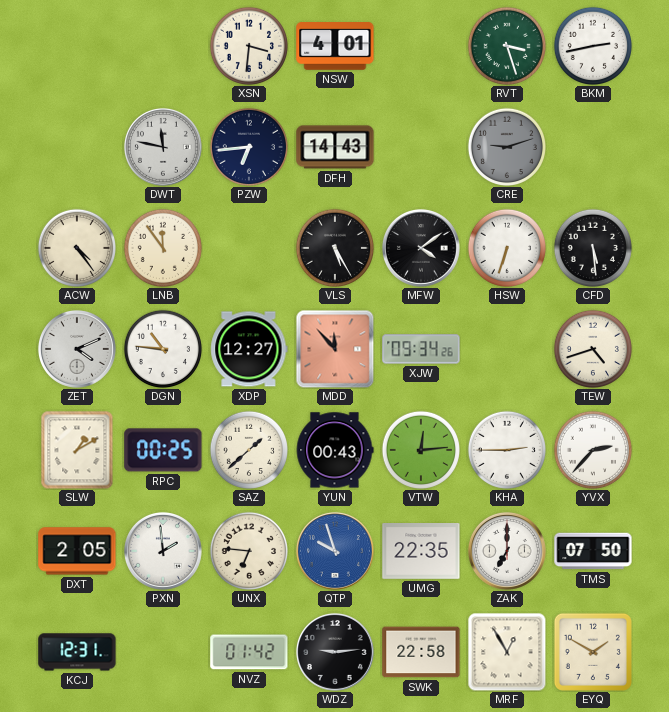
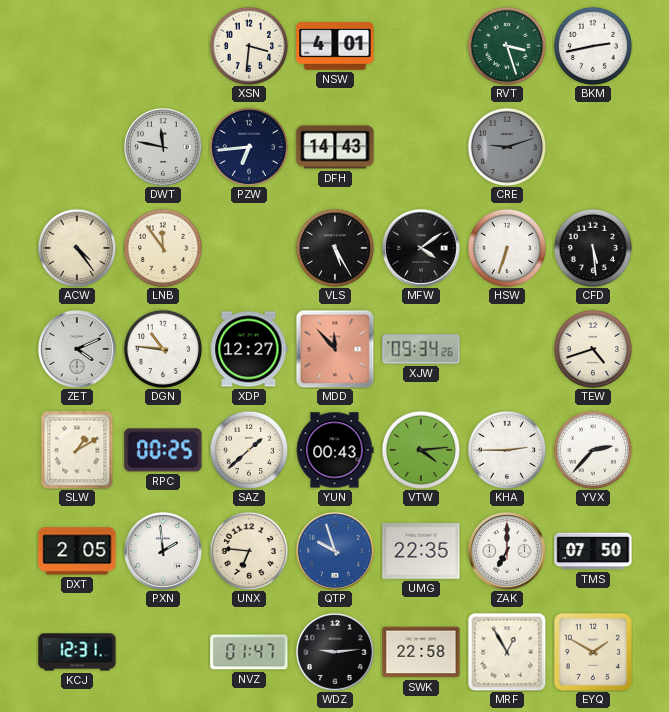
VTW: 12:14 -> 4:14
NVZ: 01:42 -> 01:47
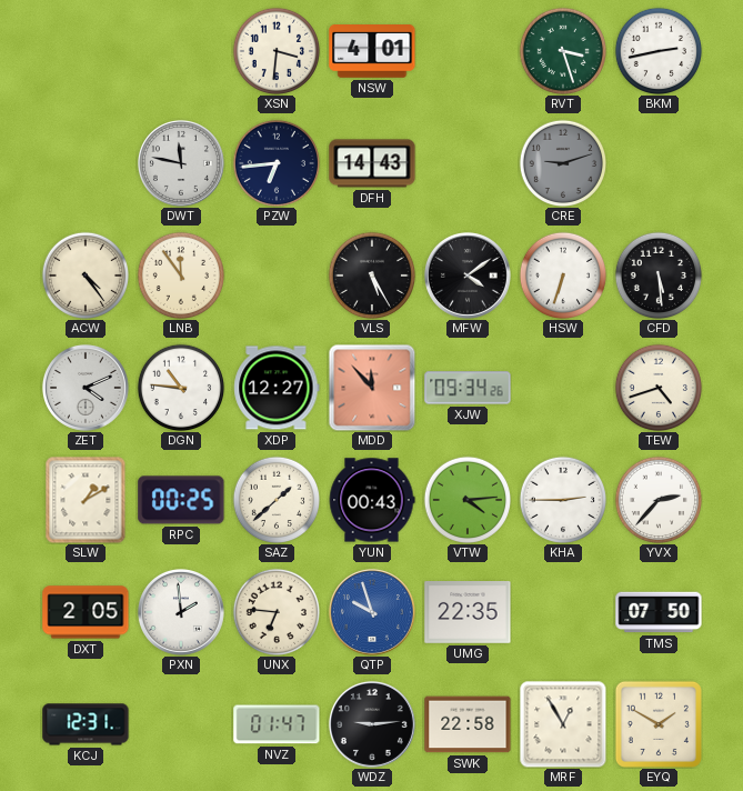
ZAK: 7:00 -> none
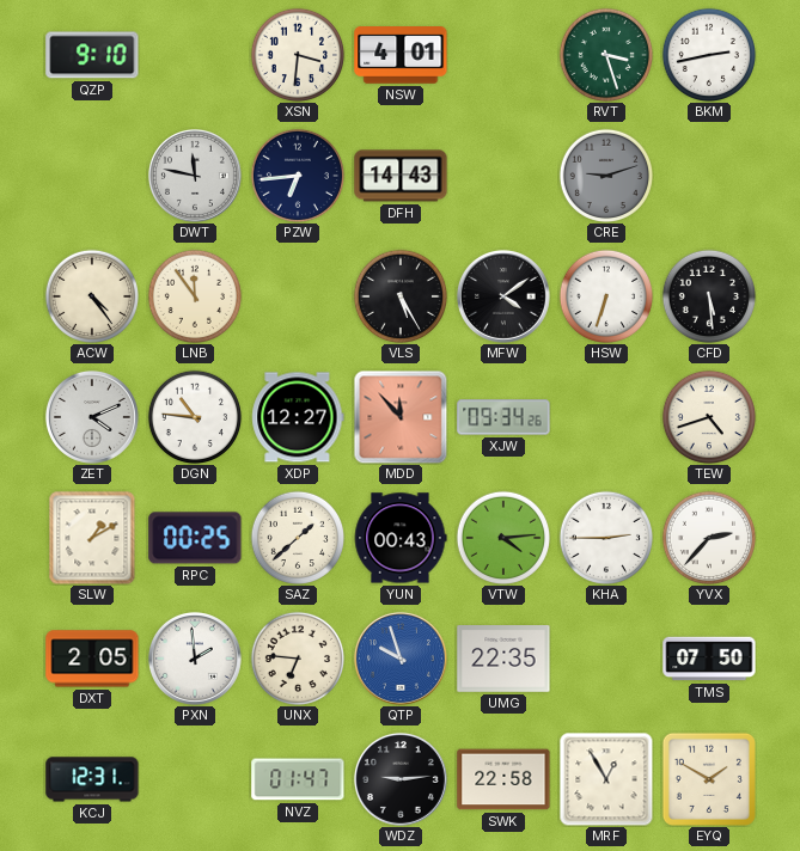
QZP: none -> 9:10
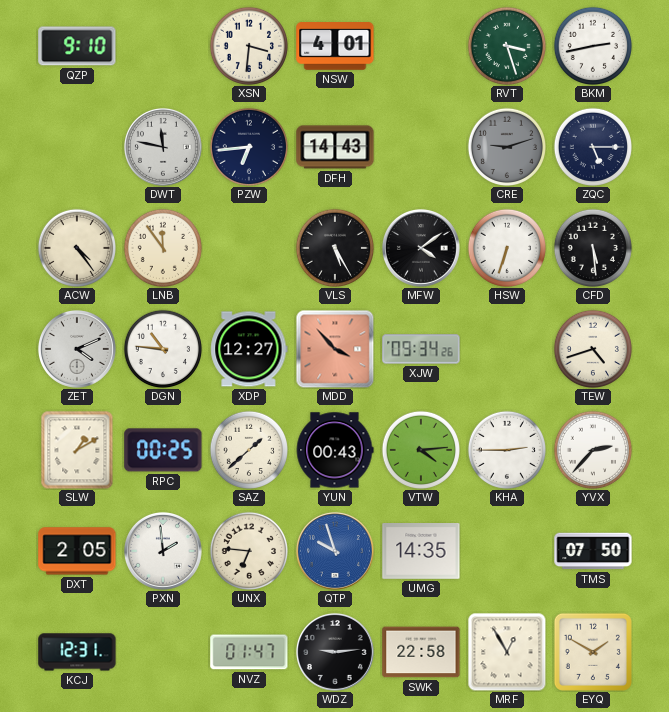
ZQC: none -> 5:15
MDD: 11:53 -> 3:53
UMG: 22:35 -> 14:35
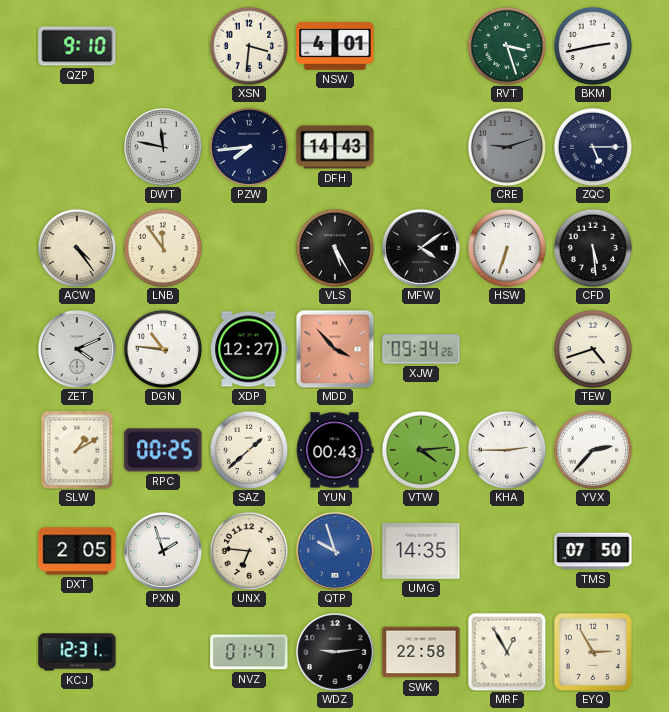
PZW: 6:44 -> 7:44
PXN: 1:59 -> 1:57
EYQ: 1:50 -> 2:55
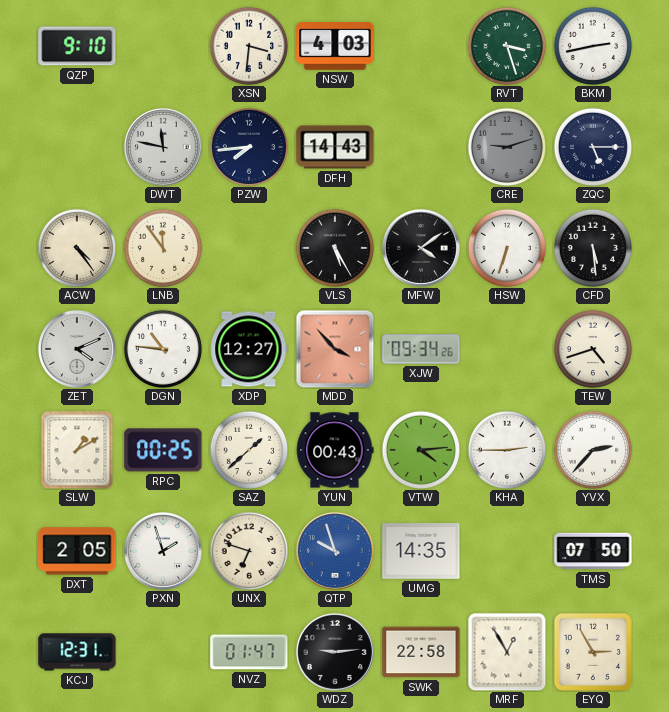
NSW: 4:01 -> 4:03
UNX: 6:46 -> 6:48
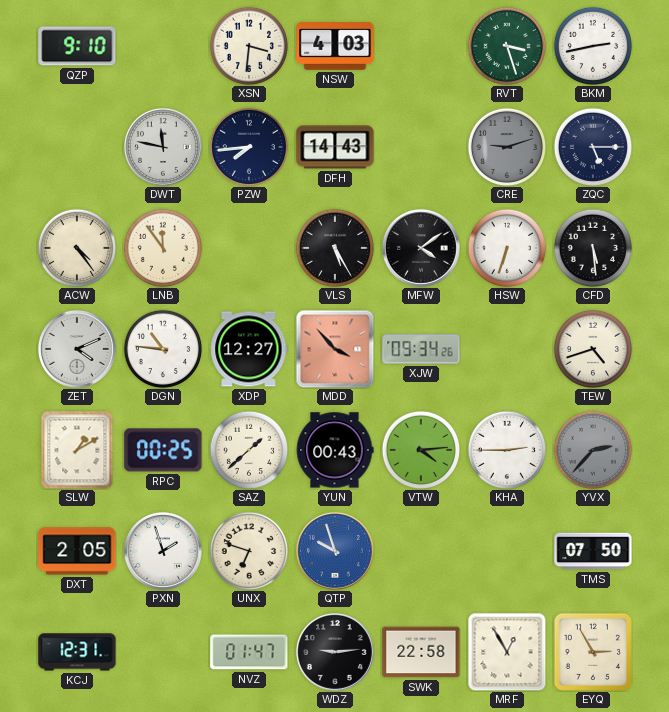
YVX dial: white -> grey
UMG: 14:35 -> none
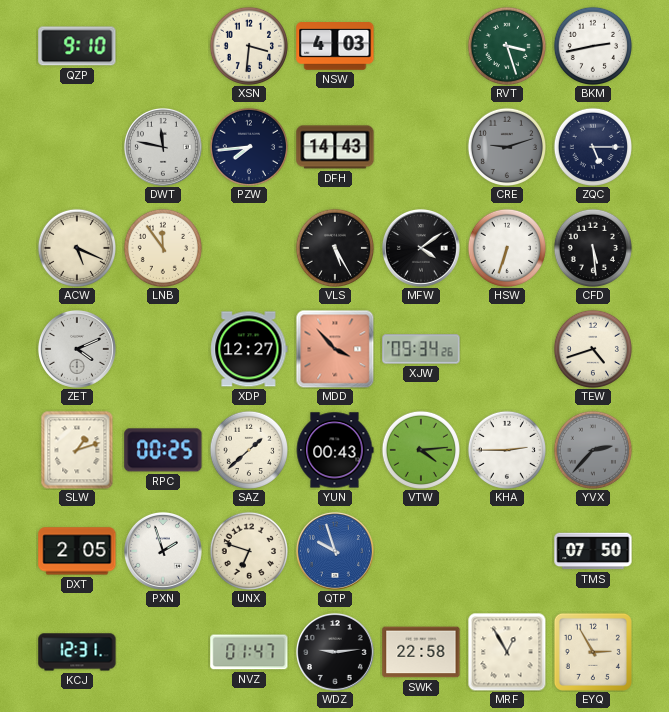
ACW: 4:24 -> 5:19
DGN: 10:46 -> none
SLW: 1:10 -> 1:12
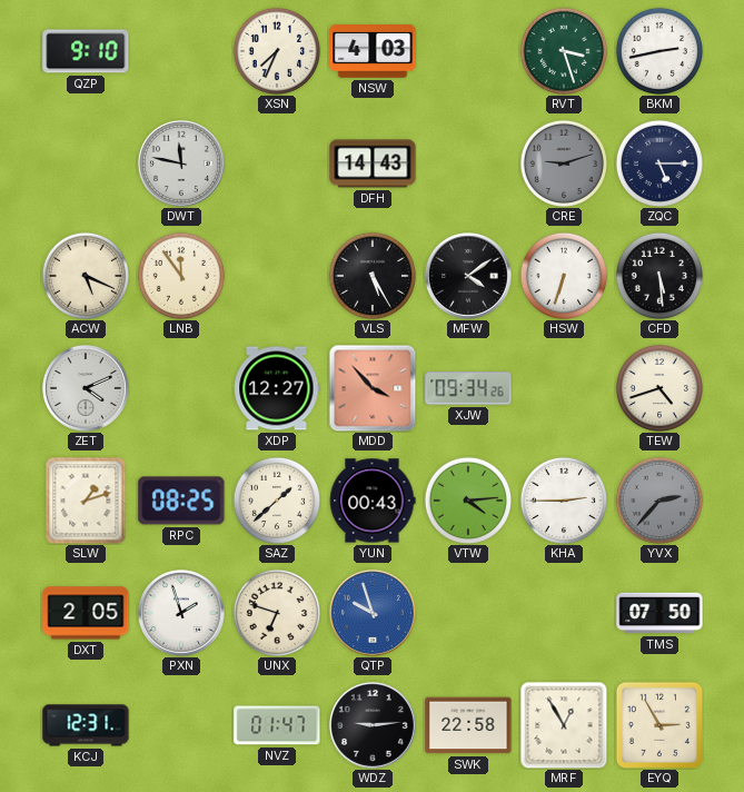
XSN: 3:31 -> 7:34
PZW: 7:44 -> none
RPC: 00:25 -> 08:25
